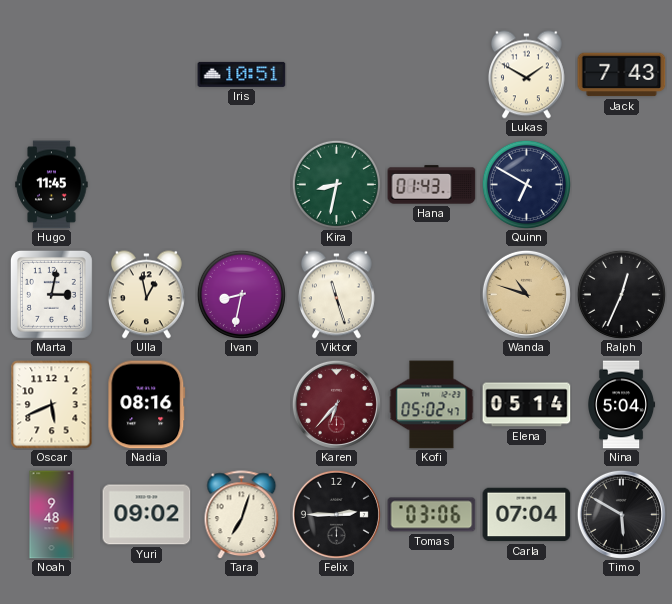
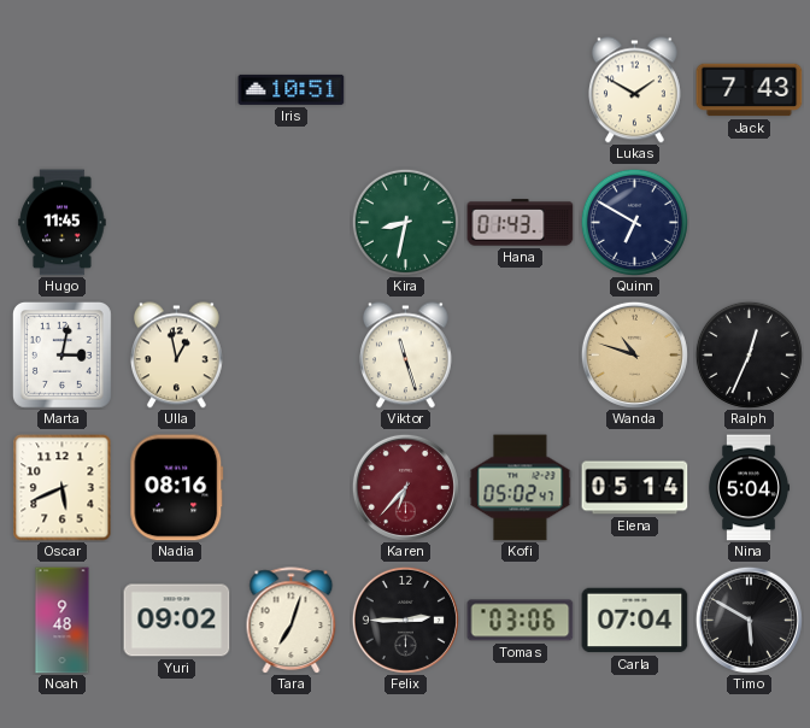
Ivan: 8:32 -> none
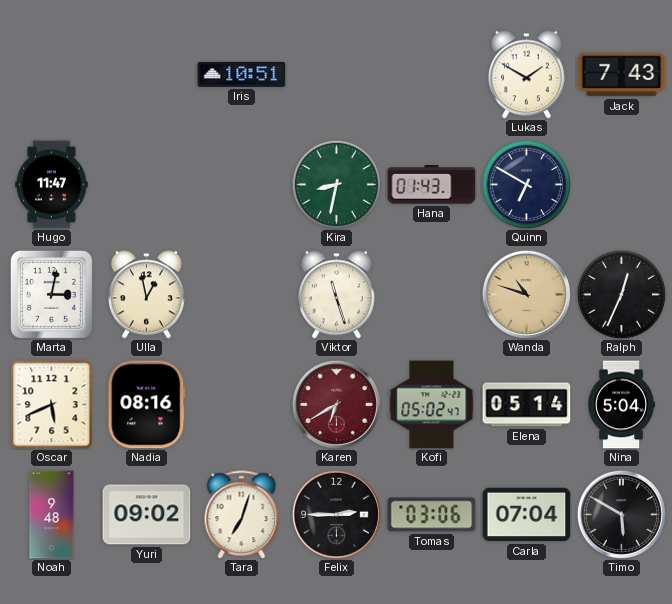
Hugo: 11:45 -> 11:47
Karen: 6:37 -> 6:40
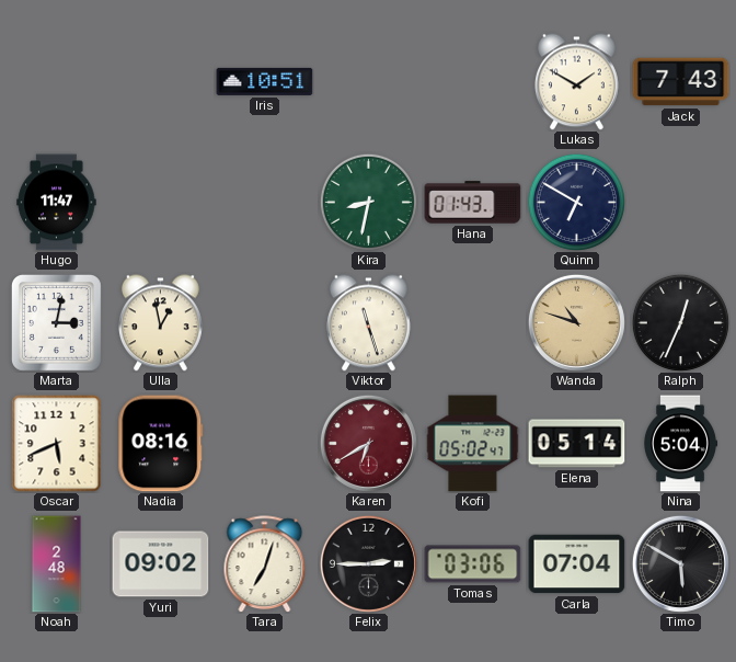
Noah: 9:48 -> 2:48
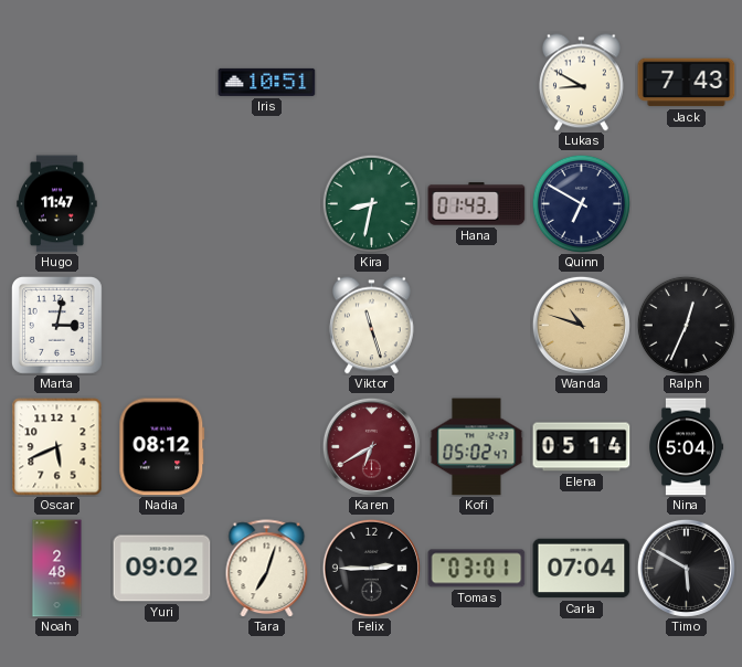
Lukas: 1:50 -> 8:50
Ulla: 12:58 -> none
Nadia: 08:16 -> 08:12
Tomas: 03:06 -> 03:01
